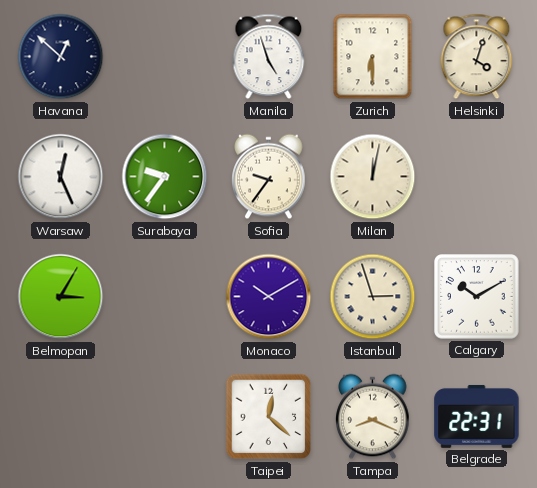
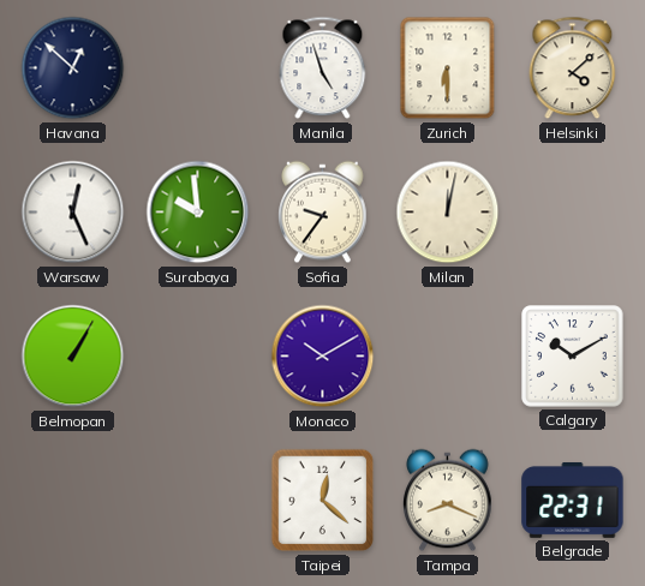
Helsinki: 4:03 -> 4:08
Surabaya: 9:36 -> 9:59
Belmopan: 3:05 -> 1:05
Istanbul: 2:57 -> none
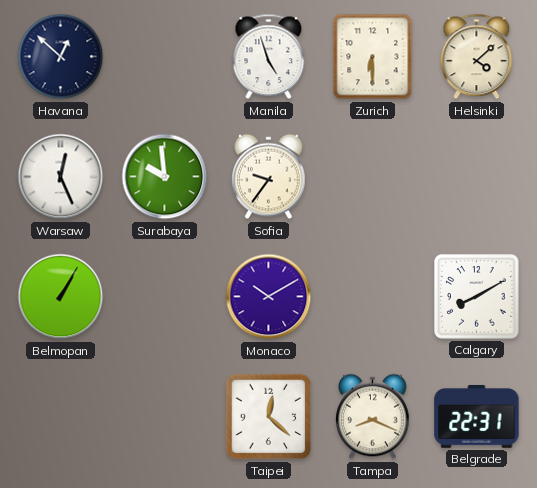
Milan: 12:02 -> none
Calgary: 10:10 -> 8:10
